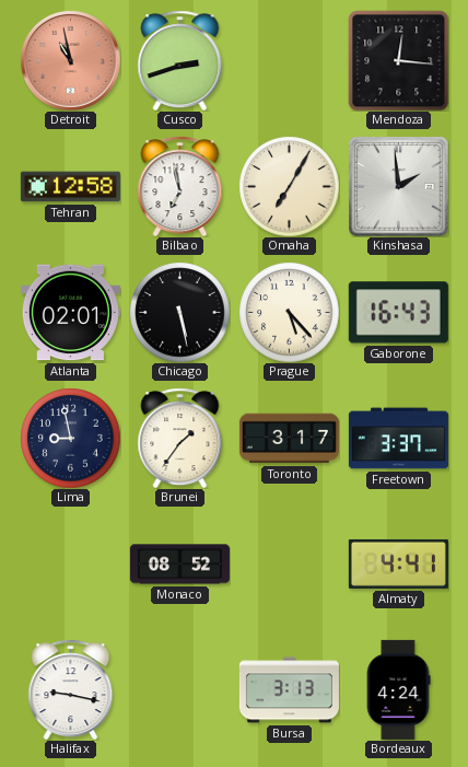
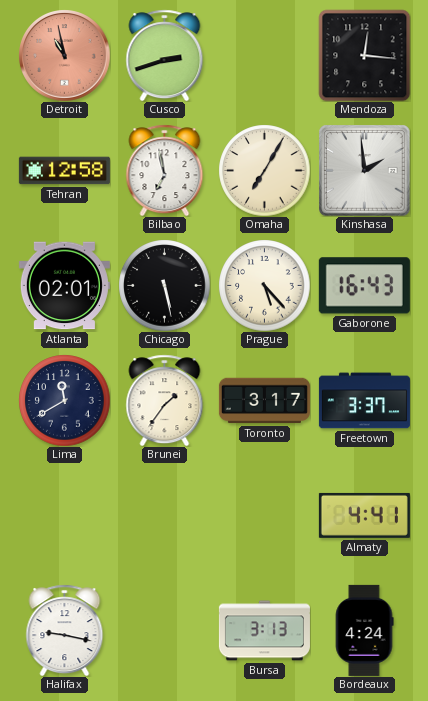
Lima: 8:58 -> 11:40
Monaco: 08:52 -> none
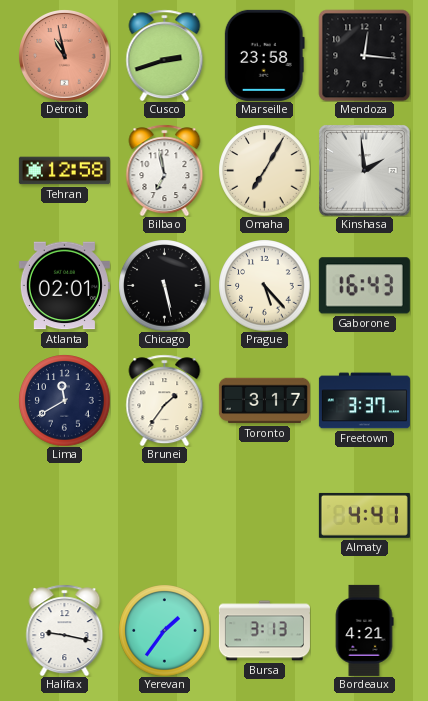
Marseille: none -> 23:58
Yerevan: none -> 1:36
Bordeaux: 4:24 -> 4:21
